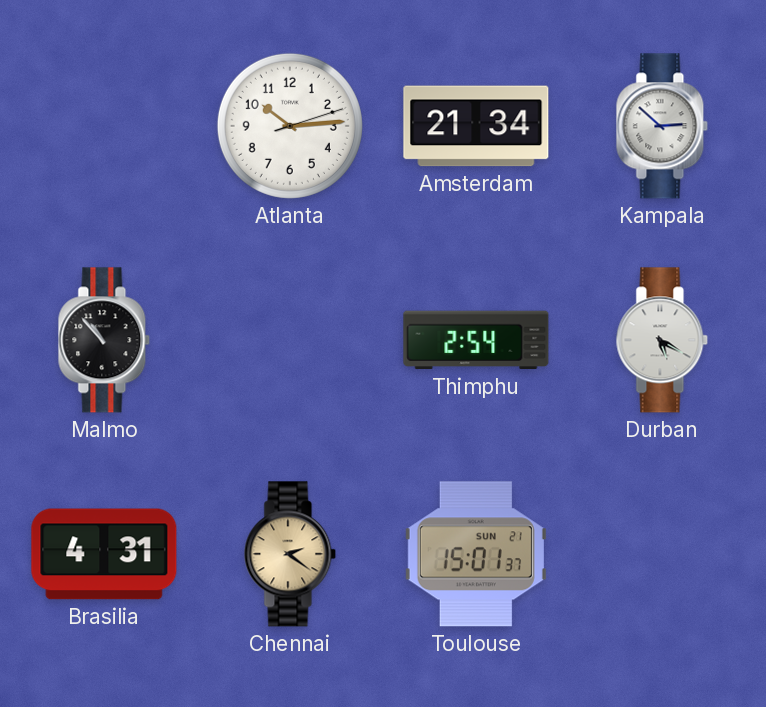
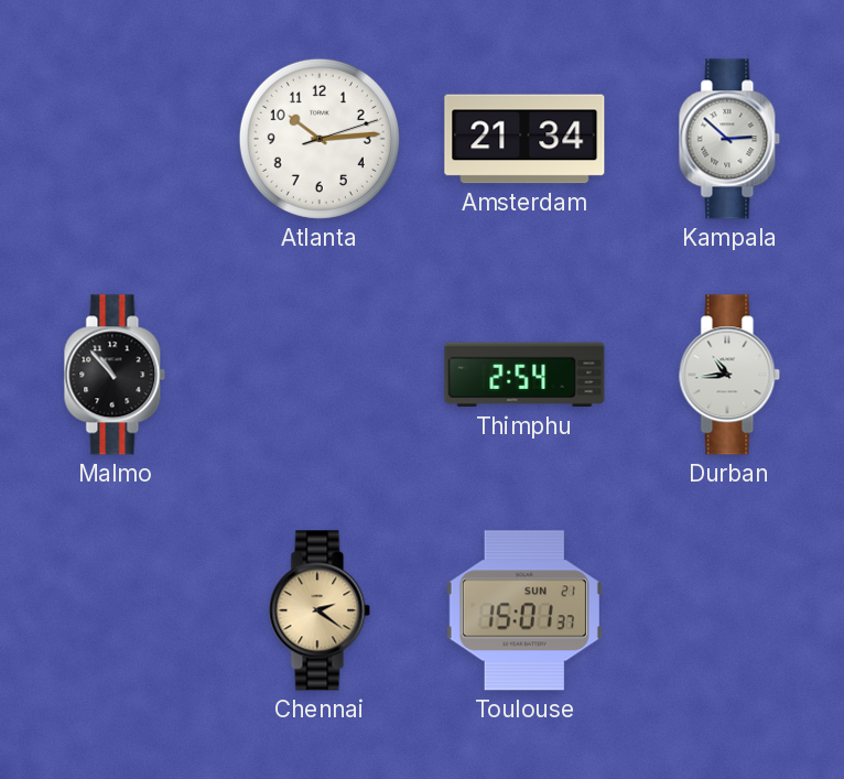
Durban: 5:20 -> 10:44
Brasilia: 4:31 -> none
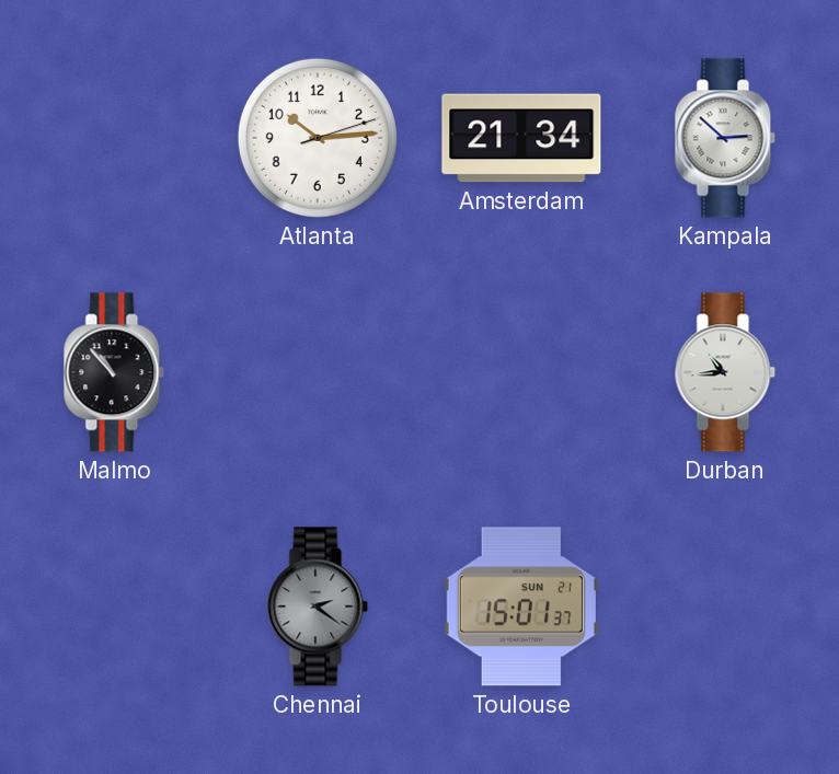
Thimphu: 2:54 -> none
Chennai dial: champagne -> grey
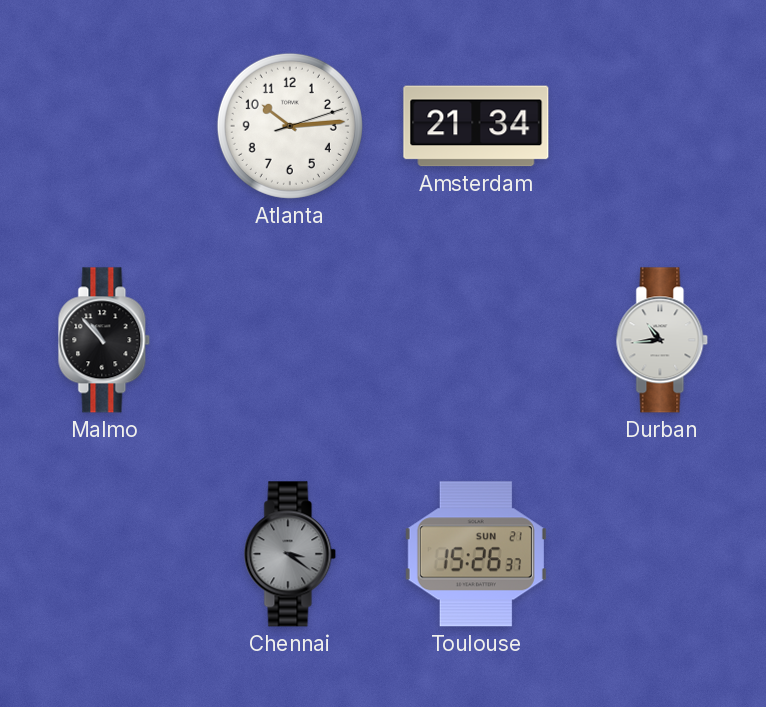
Kampala: 2:52 -> none
Chennai: 2:21 -> 3:21
Toulouse: 15:01 -> 15:26
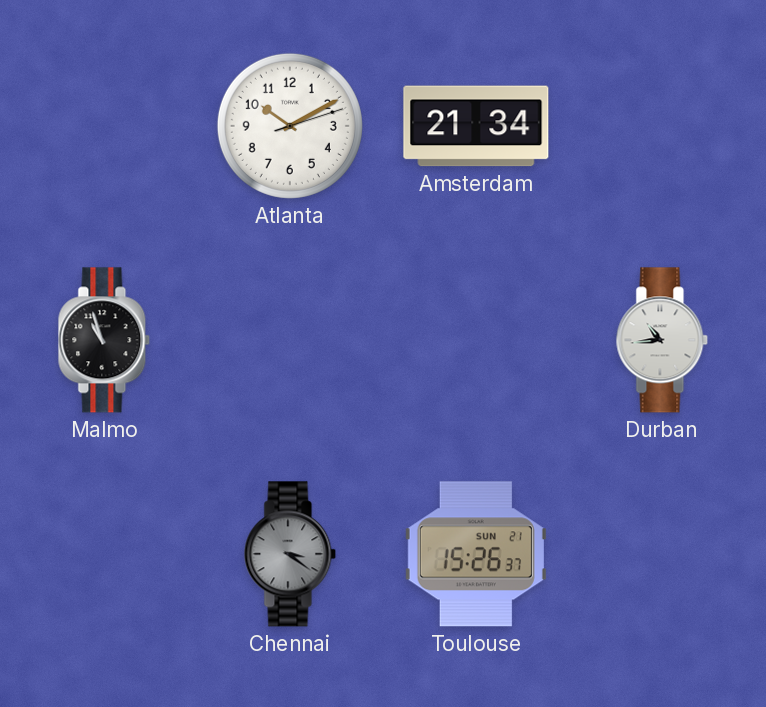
Atlanta: 10:14 -> 10:10
Malmo: 10:53 -> 10:57
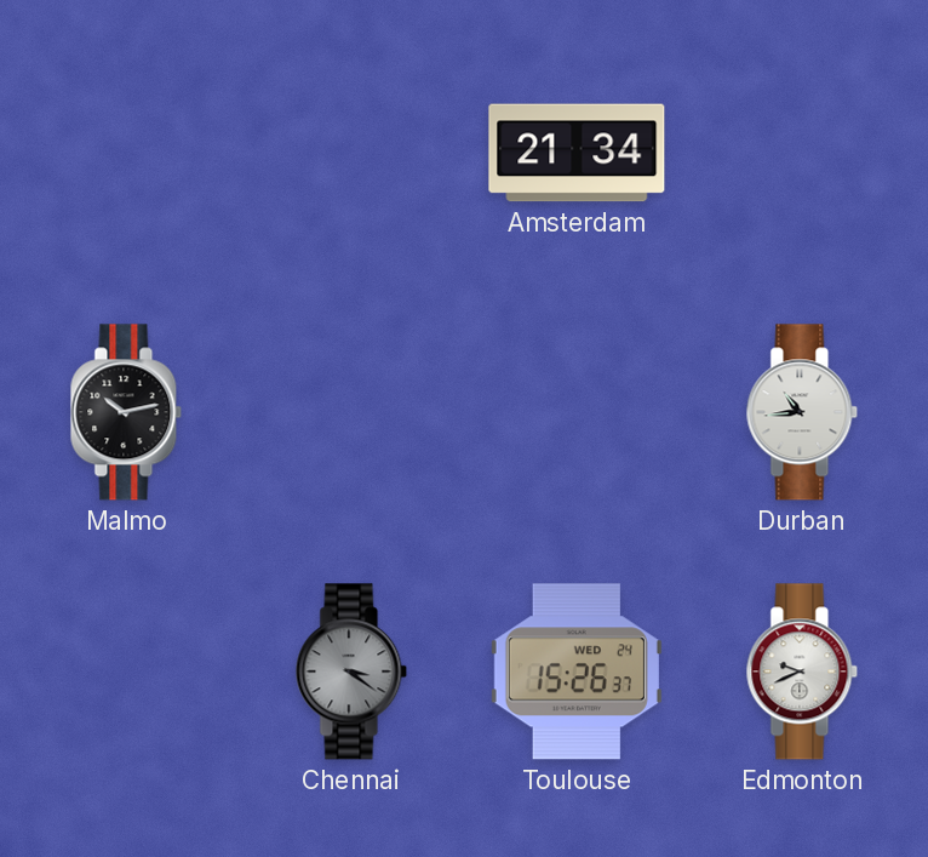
Atlanta: 10:10 -> none
Malmo: 10:57 -> 10:13
Toulouse date: SUN 21 -> WED 24
Edmonton: none -> 9:41
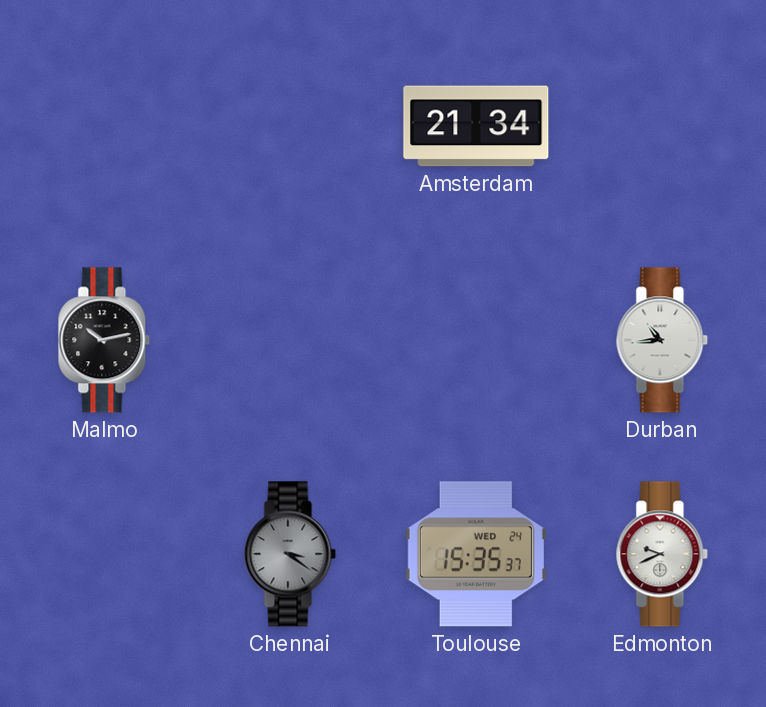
Toulouse: 15:26 -> 15:35
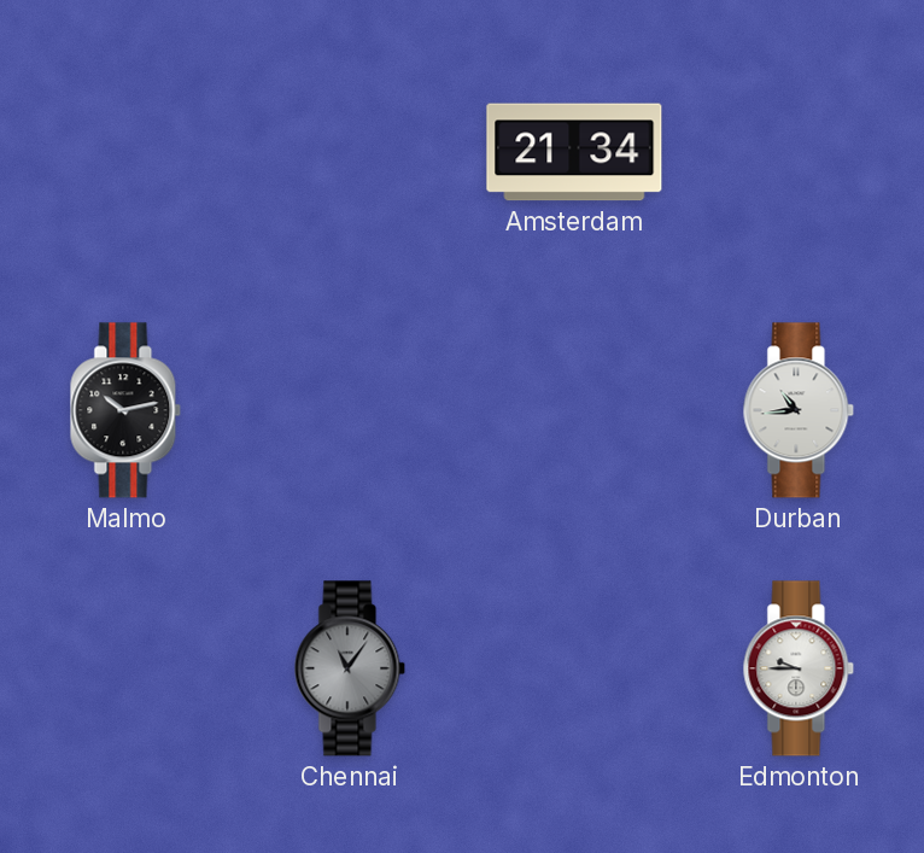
Chennai: 3:21 -> 11:06
Toulouse: 15:35 -> none
Edmonton: 9:41 -> 9:45
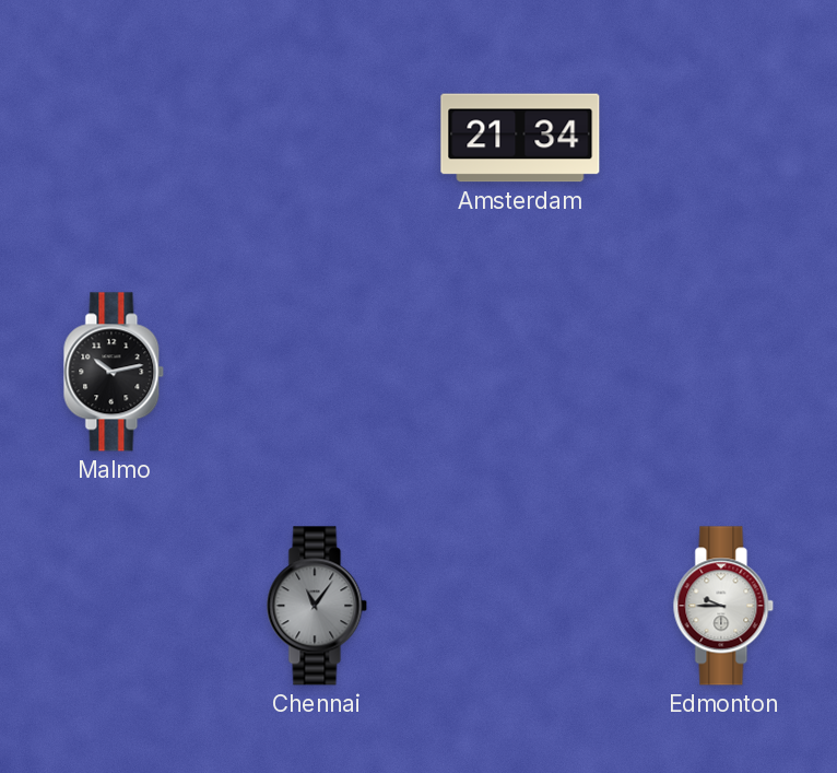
Durban: 10:44 -> none
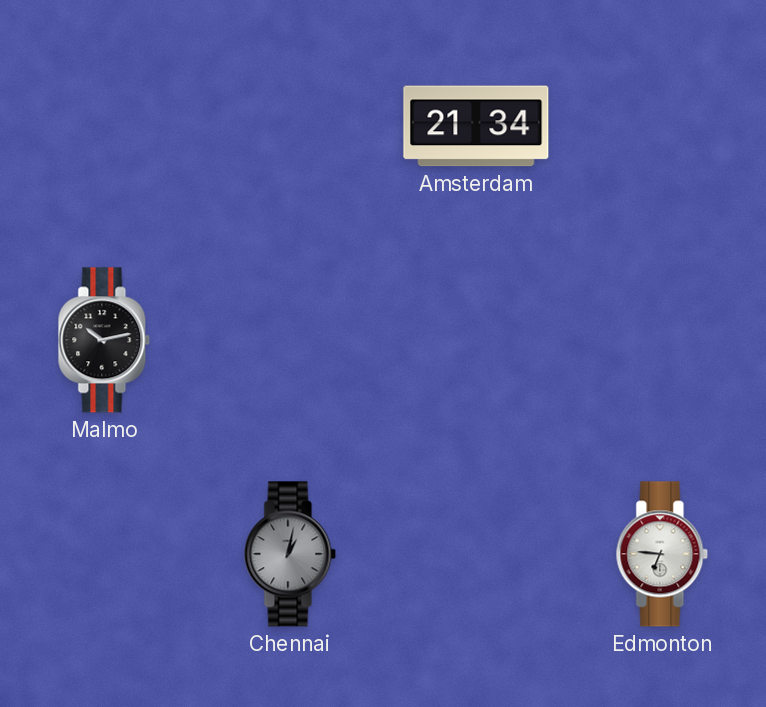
Chennai: 11:06 -> 1:02
Edmonton: 9:45 -> 6:46
